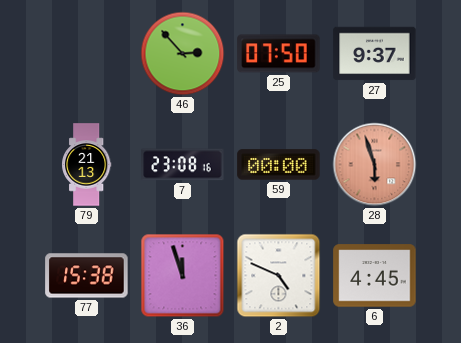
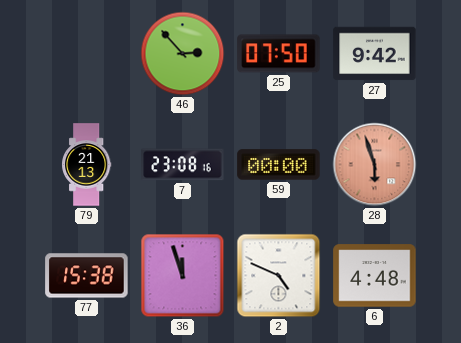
27: 9:37 -> 9:42
6: 4:45 -> 4:48
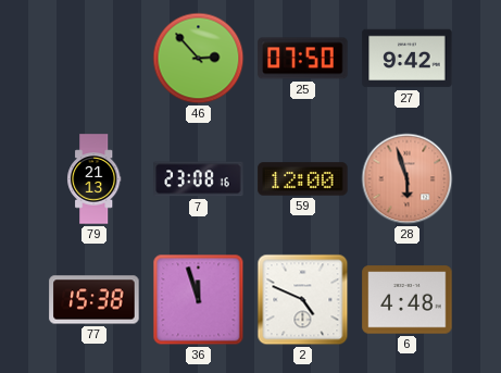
59: 00:00 -> 12:00
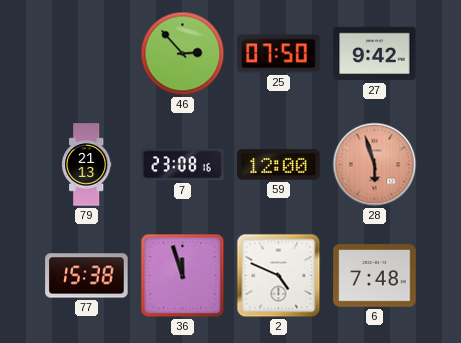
6: 4:48 -> 7:48
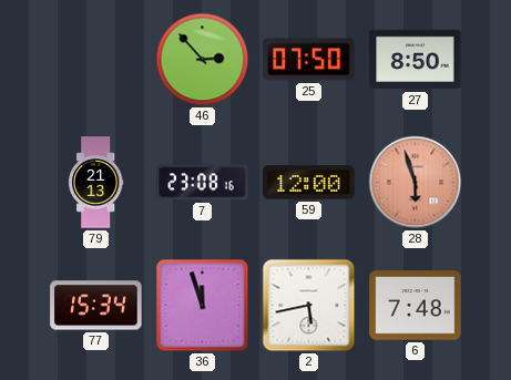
27: 9:42 -> 8:50
77: 15:38 -> 15:34
2: 4:49 -> 5:43
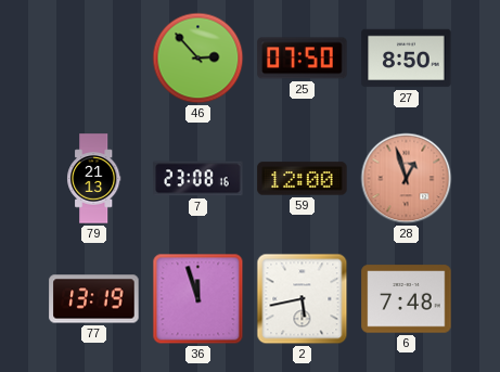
28: 5:57 -> 12:57
77: 15:34 -> 13:19
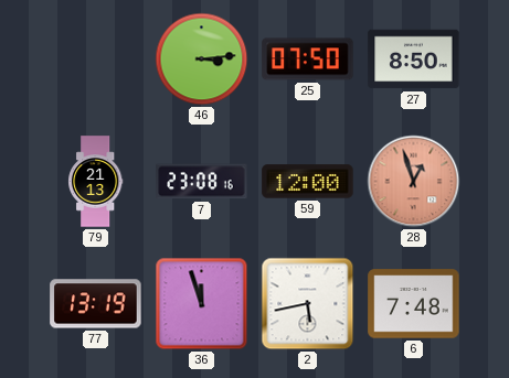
46: 2:53 -> 3:14
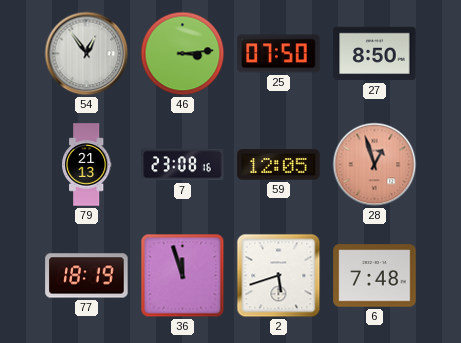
54: none -> 12:54
59: 12:00 -> 12:05
77: 13:19 -> 18:19
2: 5:43 -> 5:42
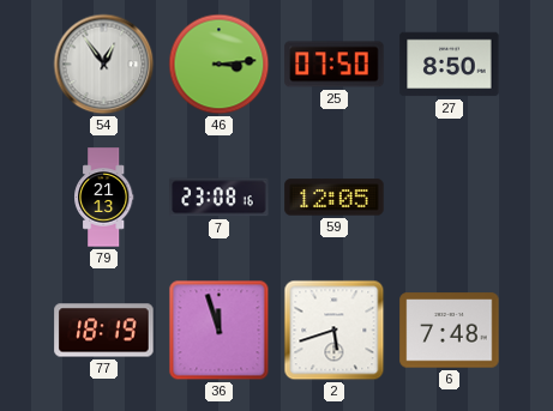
28: 12:57 -> none
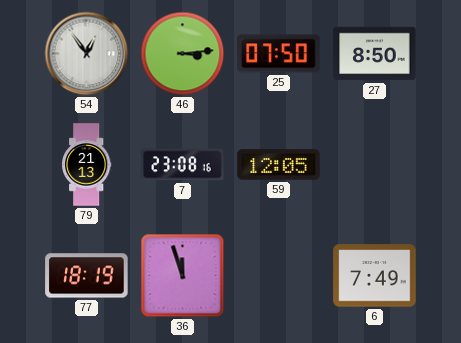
2: 5:42 -> none
6: 7:48 -> 7:49
